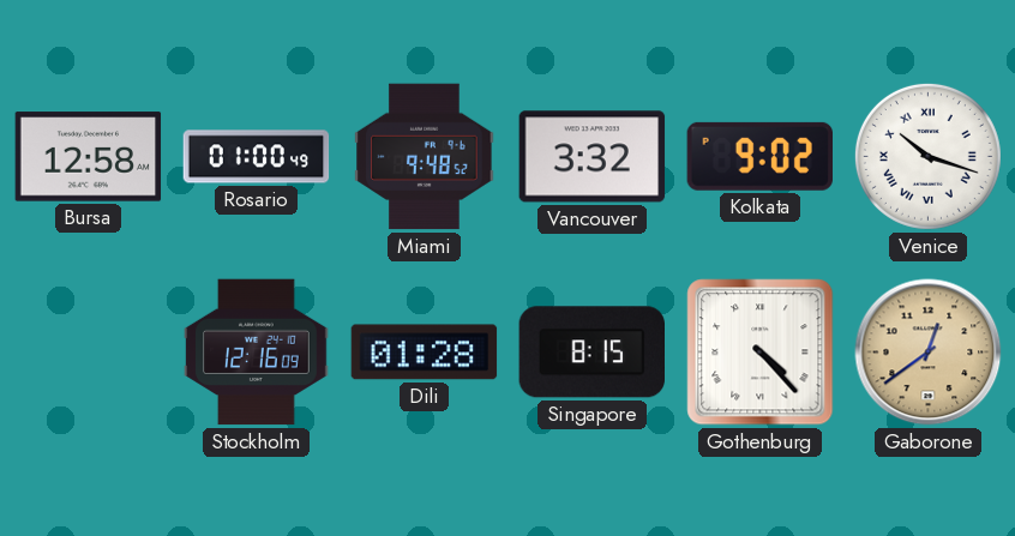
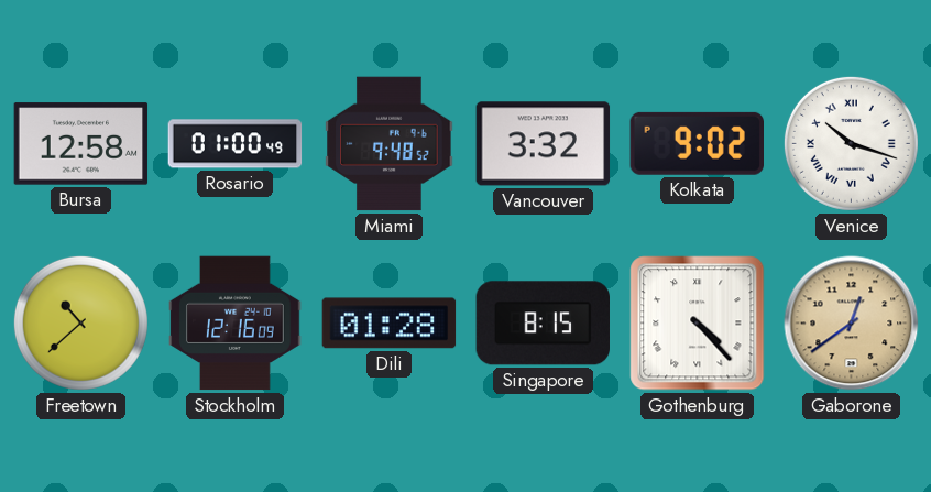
Freetown: none -> 10:38
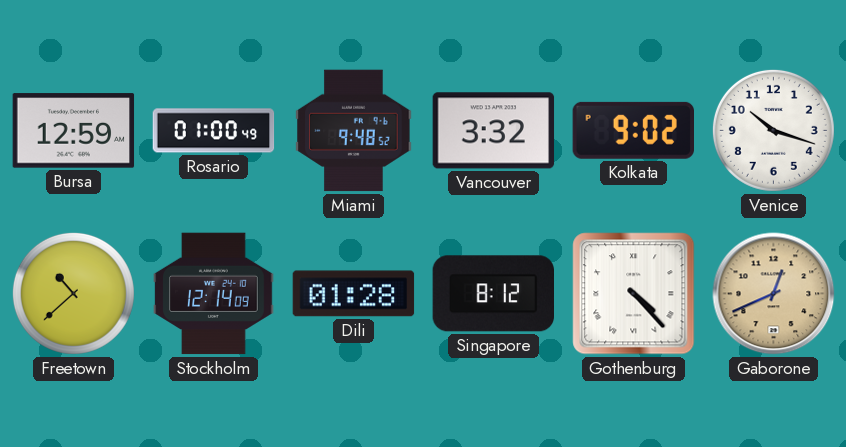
Bursa: 12:58 -> 12:59
Venice numerals: Roman -> Arabic
Stockholm: 12:16 -> 12:14
Singapore: 8:15 -> 8:12
Gaborone: 12:39 -> 12:41
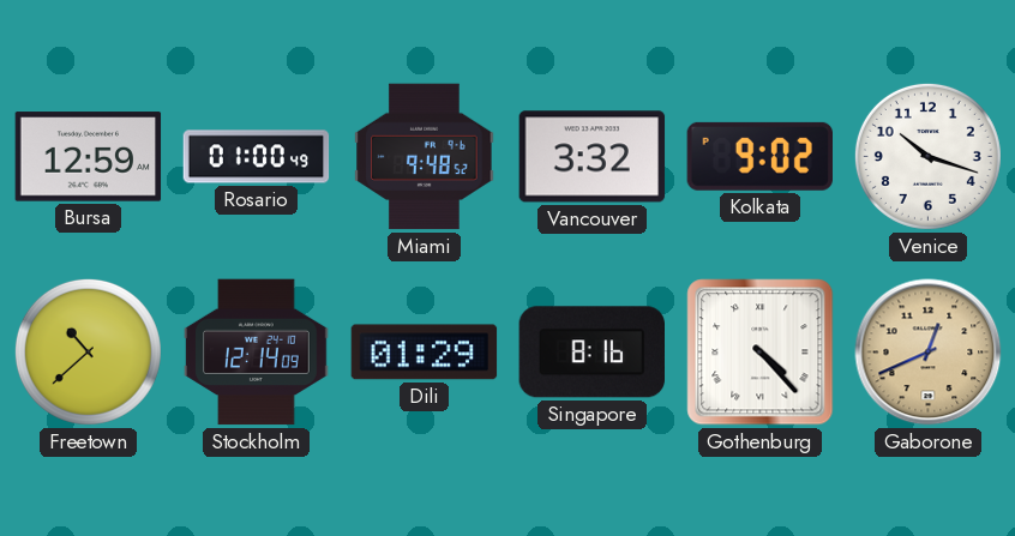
Dili: 01:28 -> 01:29
Singapore: 8:12 -> 8:16
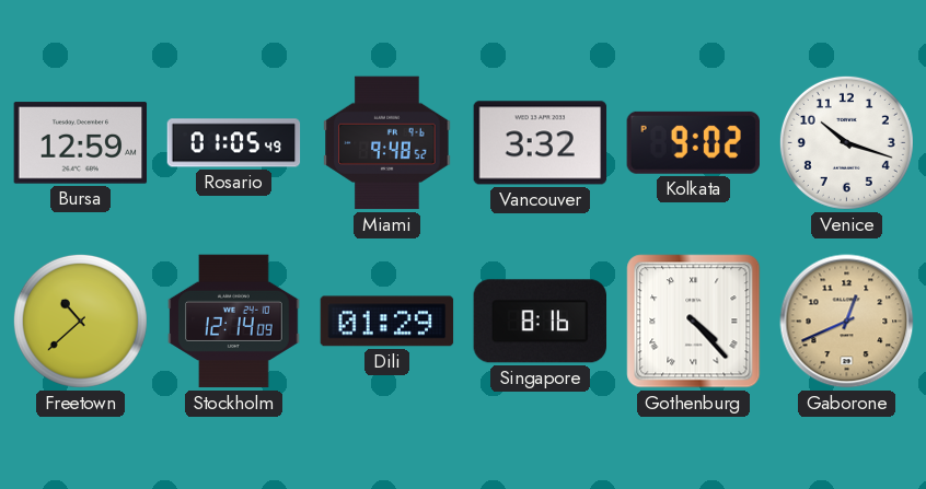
Rosario: 01:00 -> 01:05
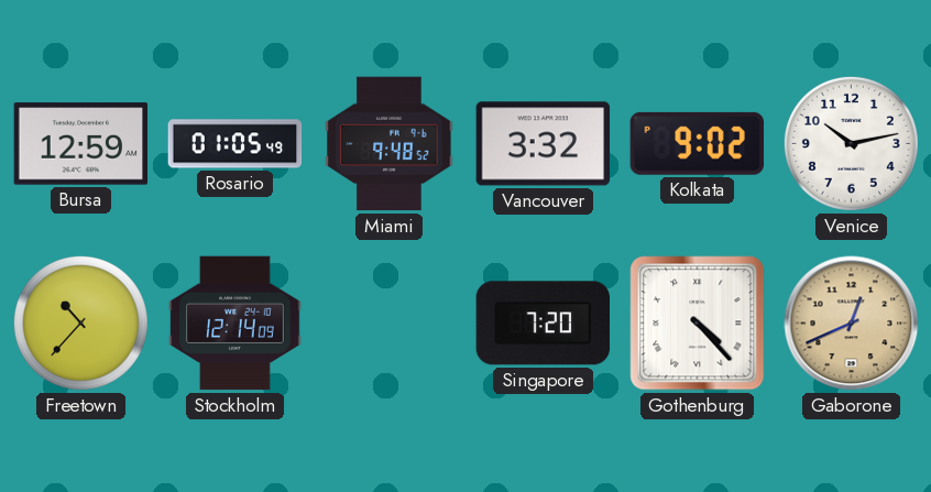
Venice: 10:18 -> 10:13
Freetown: 10:38 -> 10:37
Dili: 01:29 -> none
Singapore: 8:16 -> 7:20
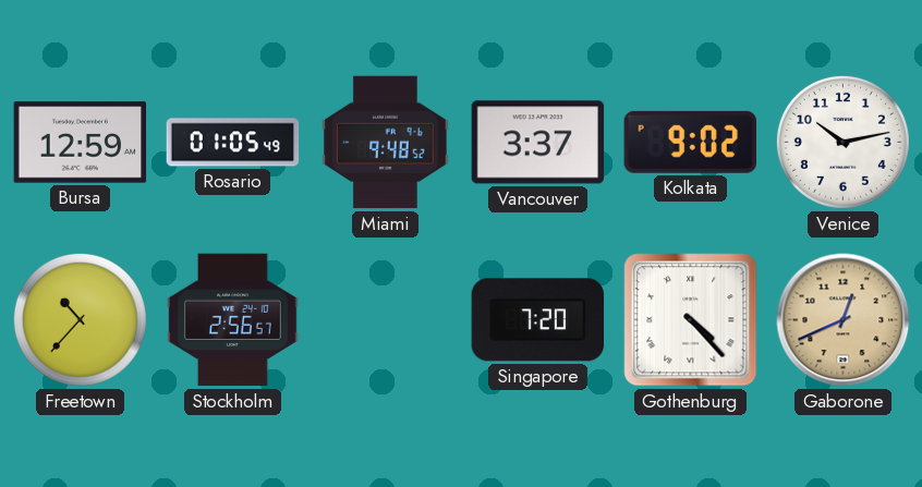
Vancouver: 3:32 -> 3:37
Stockholm: 12:14 -> 2:56
